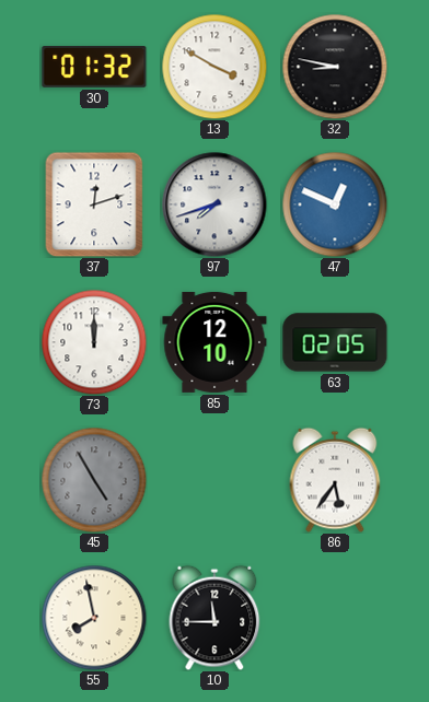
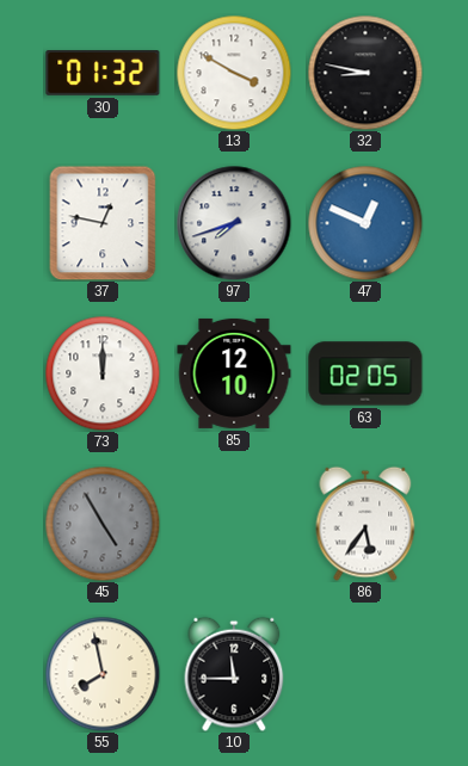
37: 12:12 -> 12:47
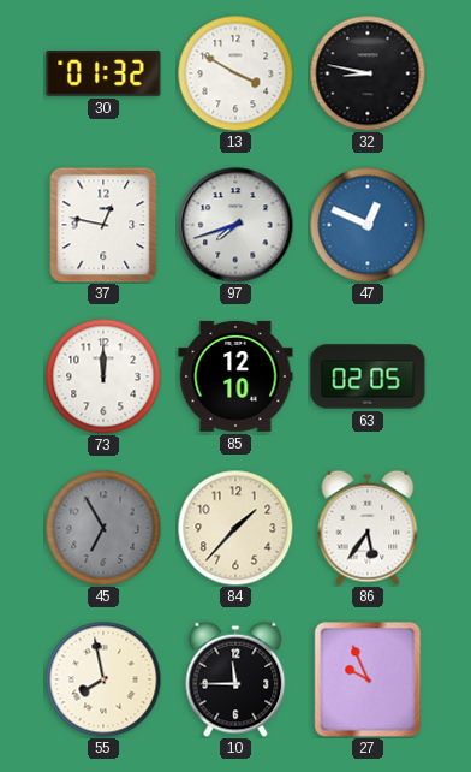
45: 4:55 -> 6:55
84: none -> 1:37
27: none -> 9:56
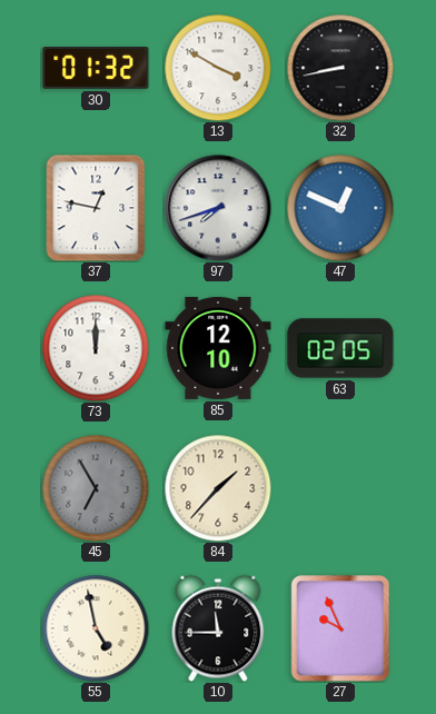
32: 8:47 -> 8:43
86: 5:36 -> none
55: 7:58 -> 4:58
